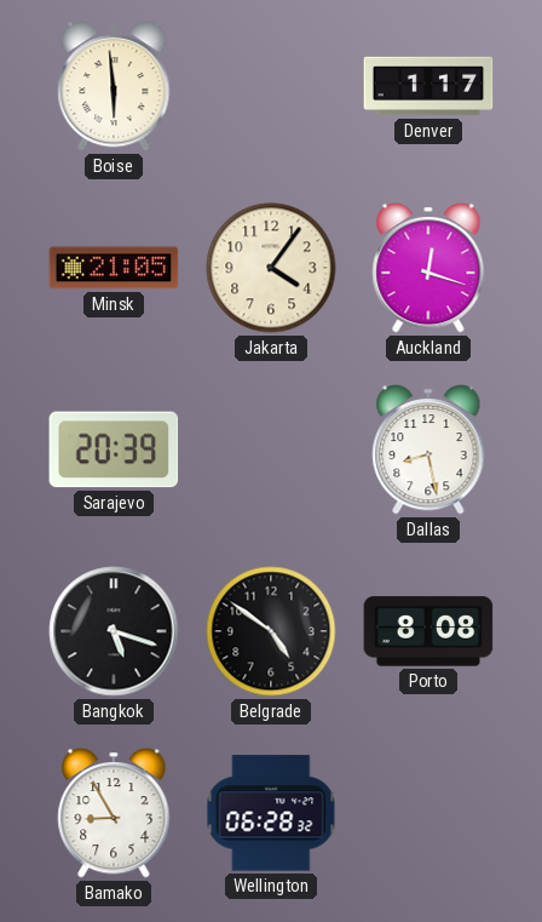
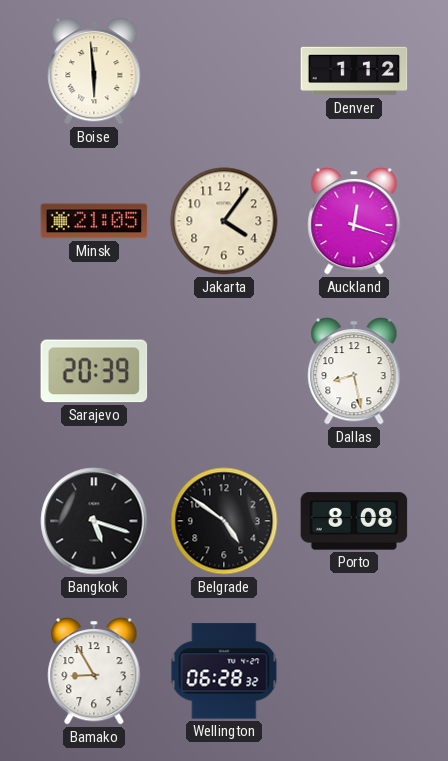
Denver: 1:17 -> 1:12
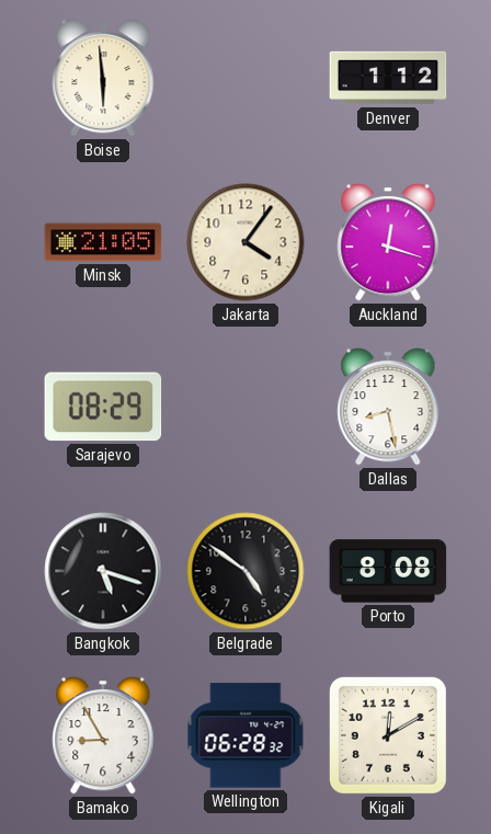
Sarajevo: 20:39 -> 08:29
Kigali: none -> 12:10
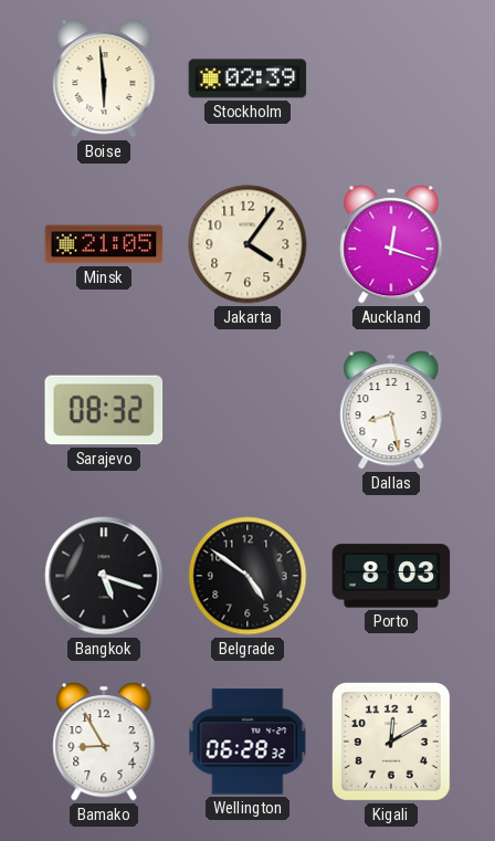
Stockholm: none -> 02:39
Denver: 1:12 -> none
Sarajevo: 08:29 -> 08:32
Porto: 8:08 -> 8:03
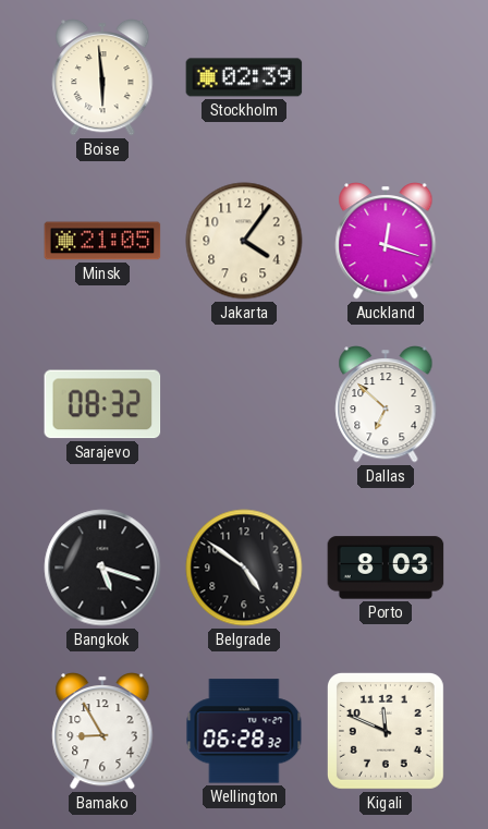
Dallas: 8:28 -> 6:52
Kigali: 12:10 -> 11:49
